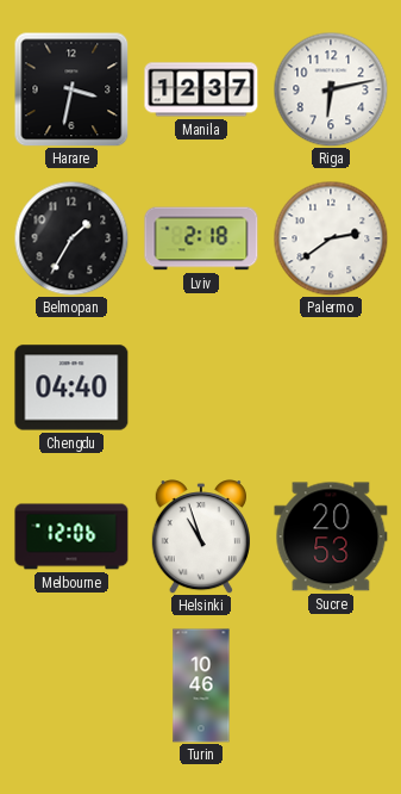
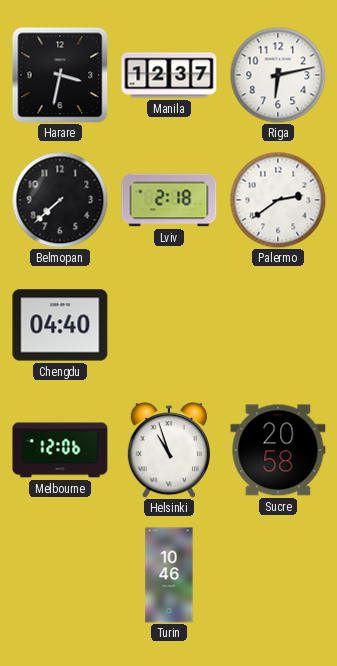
Belmopan: 1:35 -> 7:38
Sucre: 20:53 -> 20:58
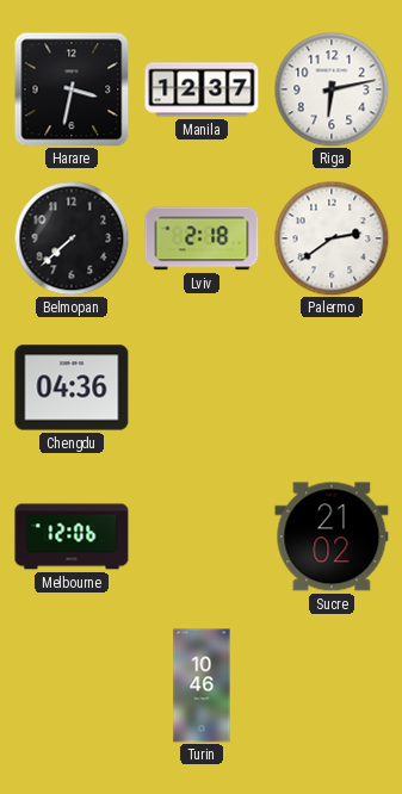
Chengdu: 04:40 -> 04:36
Helsinki: 10:57 -> none
Sucre: 20:58 -> 21:02
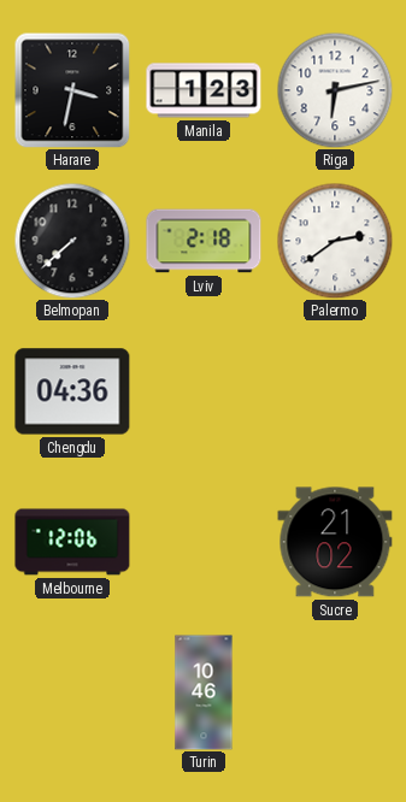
Manila: 12:37 -> 1:23
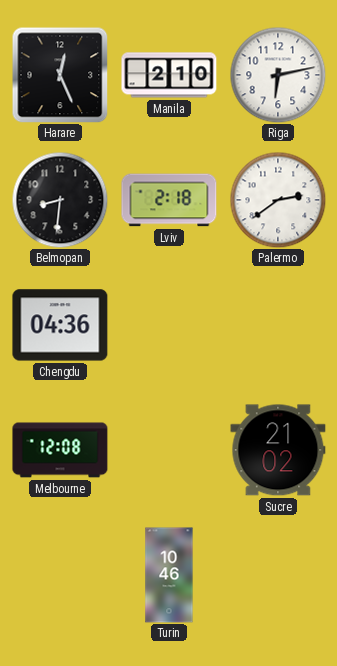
Harare: 3:32 -> 12:26
Manila: 1:23 -> 2:10
Belmopan: 7:38 -> 8:31
Melbourne: 12:06 -> 12:08
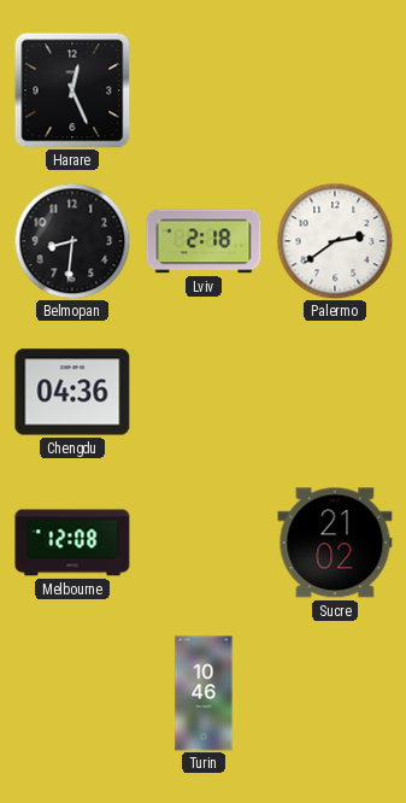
Manila: 2:10 -> none
Riga: 6:13 -> none
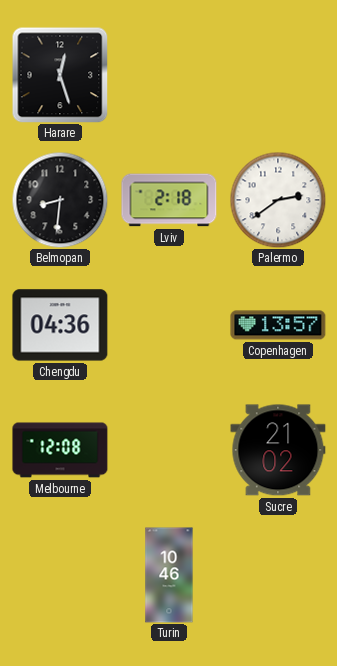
Harare: 12:26 -> 12:27
Copenhagen: none -> 13:57
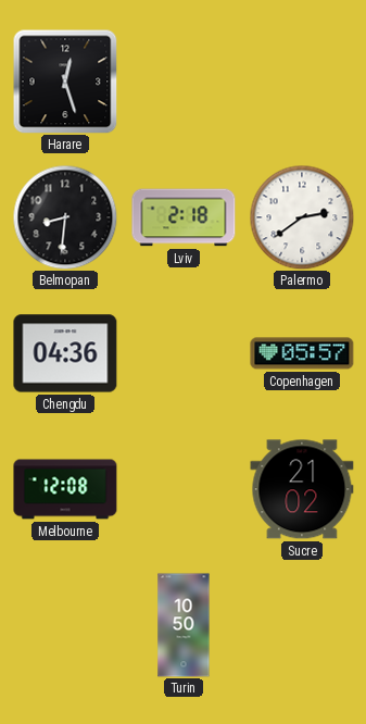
Copenhagen: 13:57 -> 05:57
Turin: 10:46 -> 10:50
